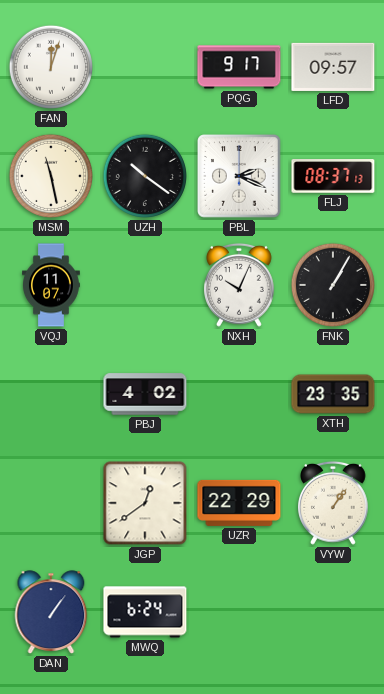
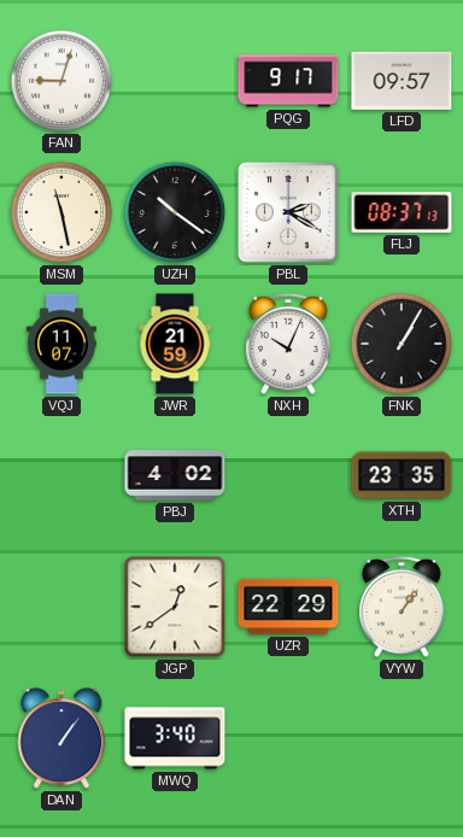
FAN: 12:03 -> 9:03
PBL: 2:19 -> 2:20
JWR: none -> 21:59
MWQ: 6:24 -> 3:40
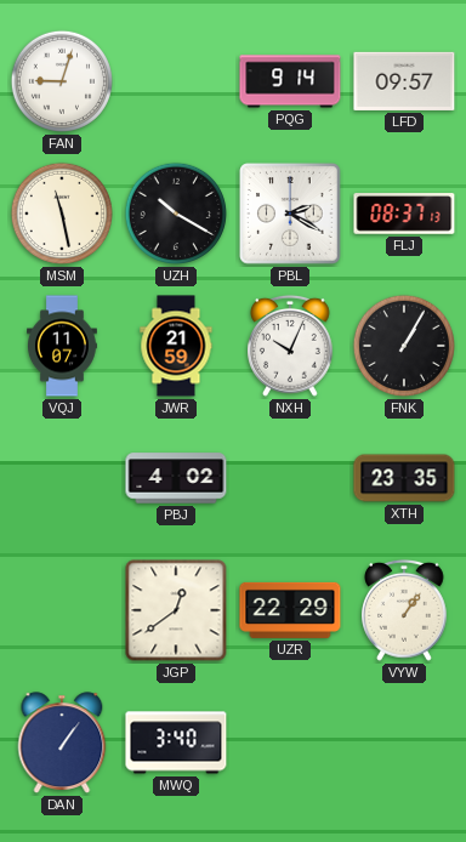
PQG: 9:17 -> 9:14
UZH: 10:21 -> 10:20
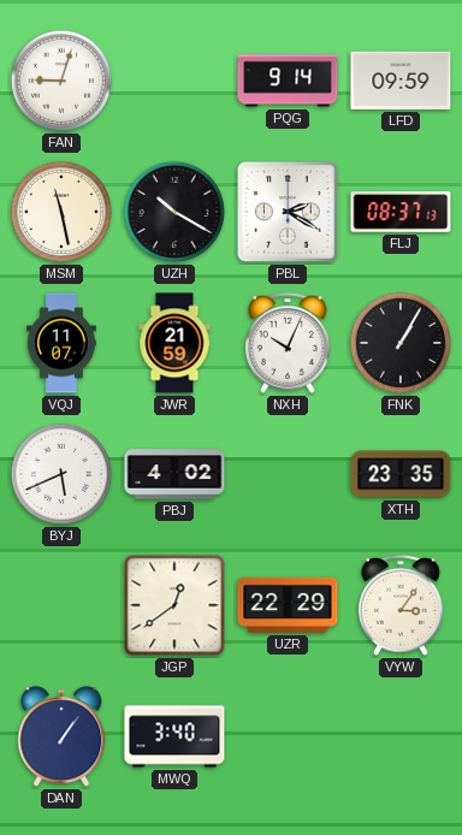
LFD: 09:57 -> 09:59
BYJ: none -> 5:41
VYW: 1:06 -> 3:06
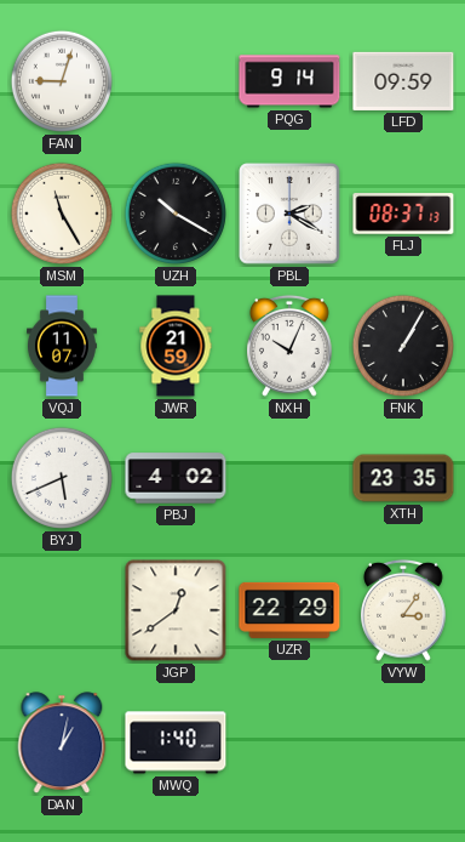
MSM: 11:28 -> 11:25
DAN: 1:06 -> 1:02
MWQ: 3:40 -> 1:40
